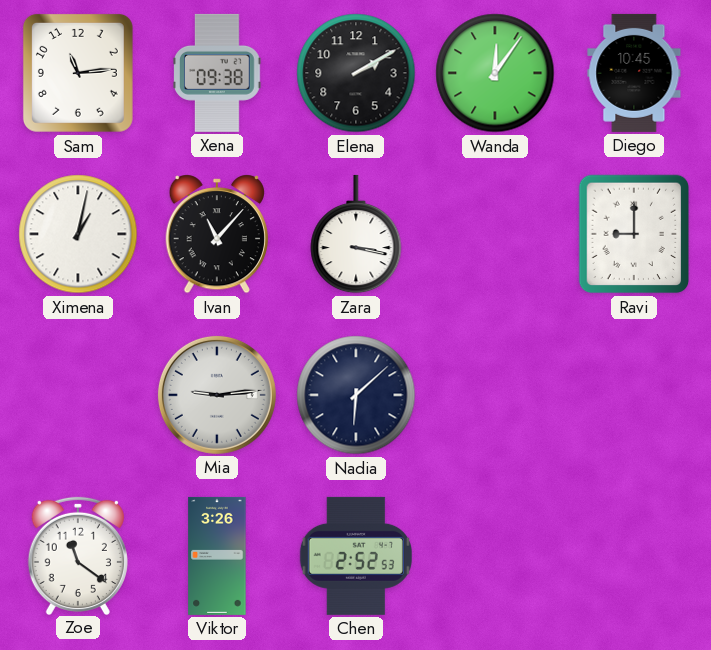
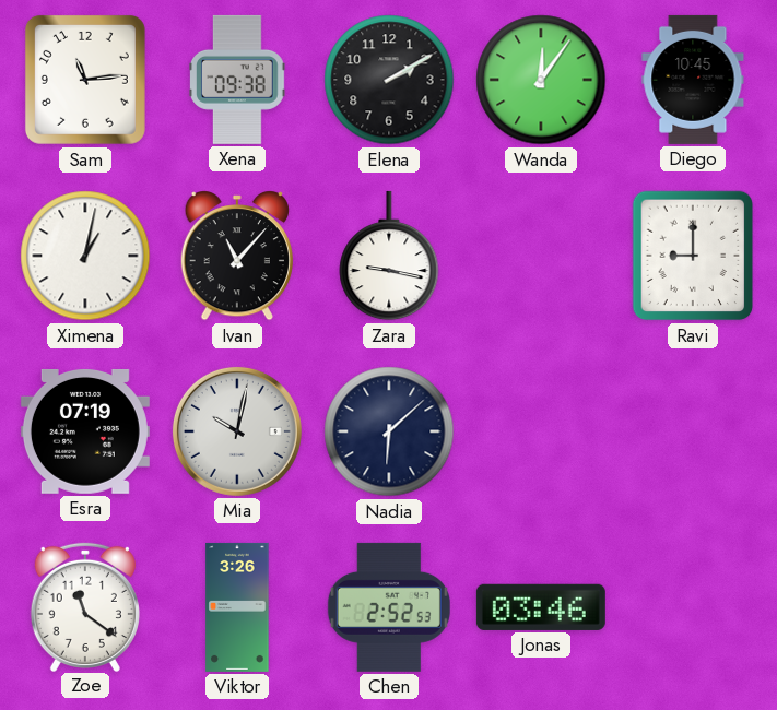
Zara: 3:17 -> 9:17
Esra: none -> 07:19
Mia: 9:14 -> 10:02
Jonas: none -> 03:46
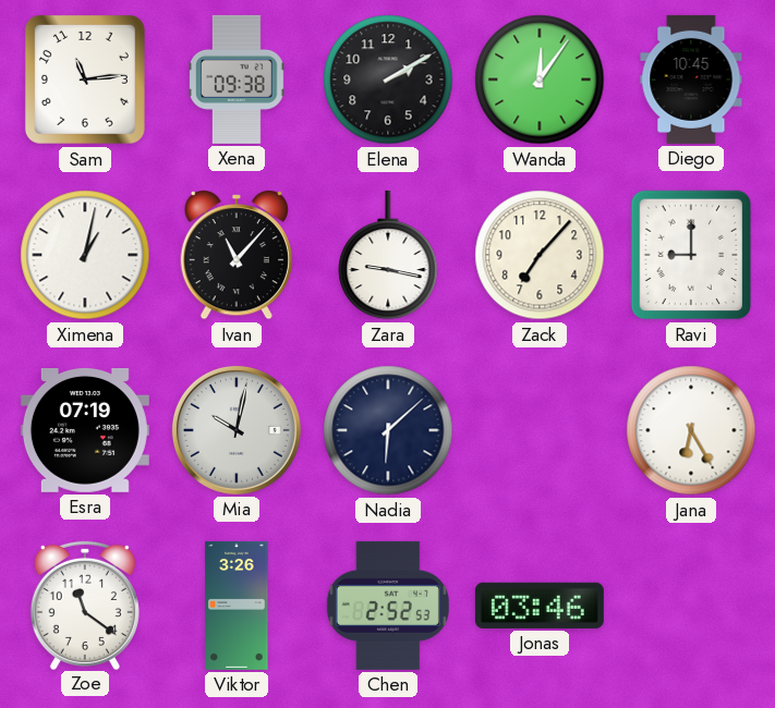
Zack: none -> 7:07
Jana: none -> 6:25
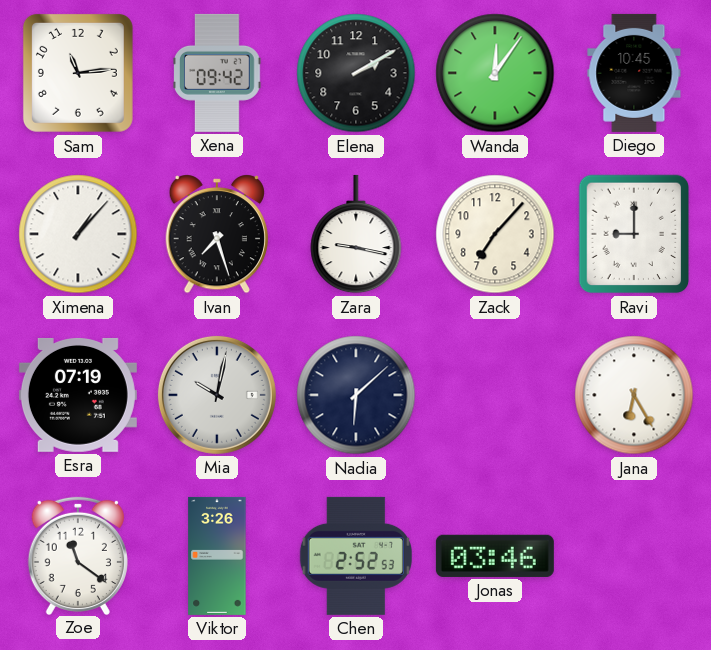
Xena: 09:38 -> 09:42
Ximena: 1:02 -> 1:07
Ivan: 11:07 -> 7:27
